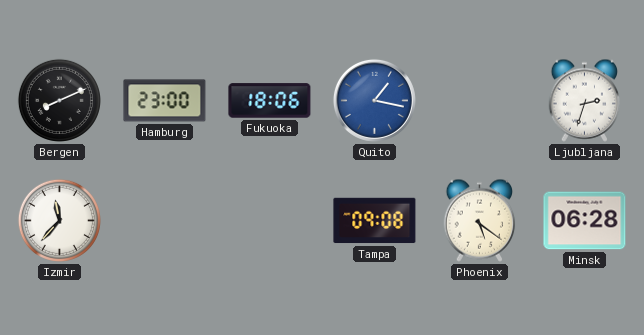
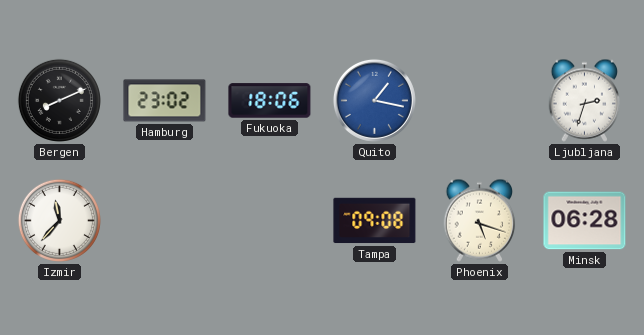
Hamburg: 23:00 -> 23:02
Phoenix: 5:21 -> 5:18
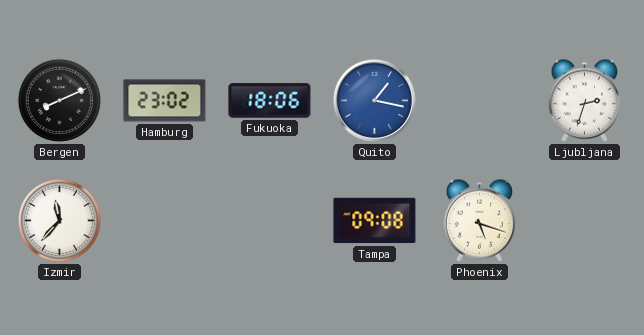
Minsk: 06:28 -> none
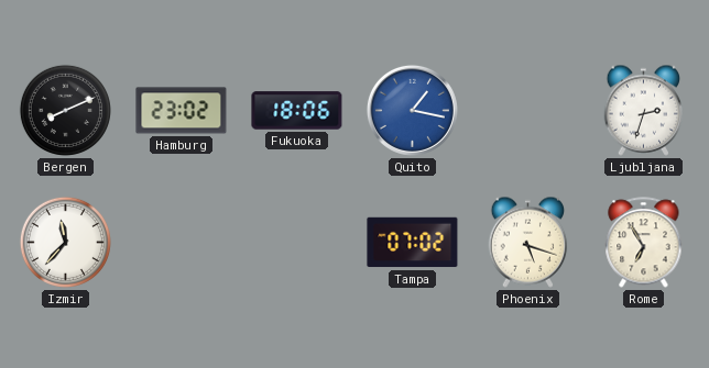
Tampa: 09:08 -> 07:02
Rome: none -> 6:55
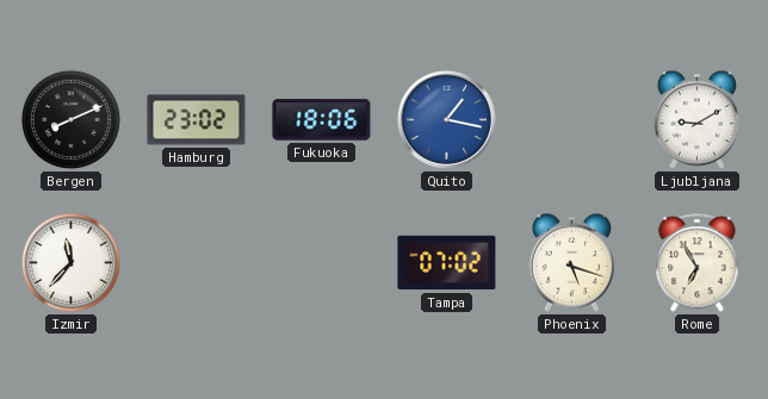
Ljubljana: 2:33 -> 9:10
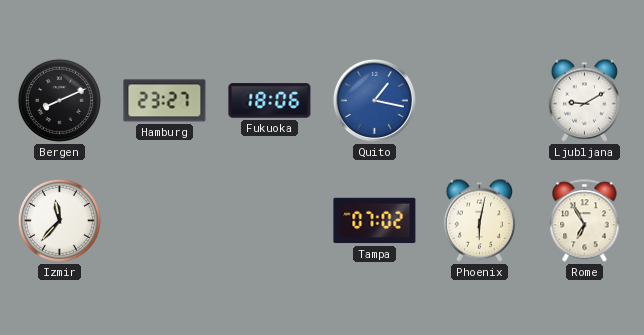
Hamburg: 23:02 -> 23:27
Phoenix: 5:18 -> 6:02
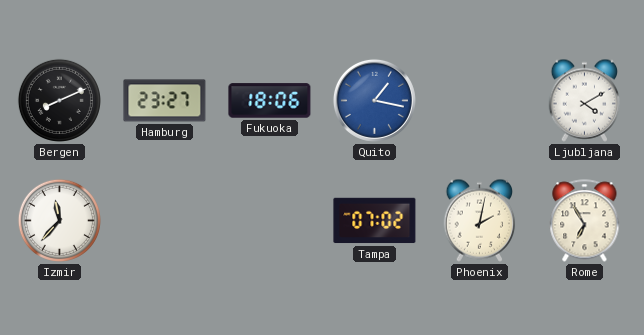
Ljubljana: 9:10 -> 4:10
Phoenix: 6:02 -> 2:02
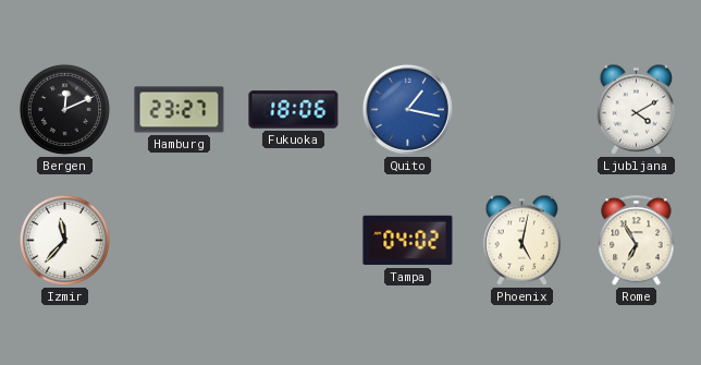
Bergen: 8:11 -> 12:11
Tampa: 07:02 -> 04:02
Phoenix: 2:02 -> 5:02
